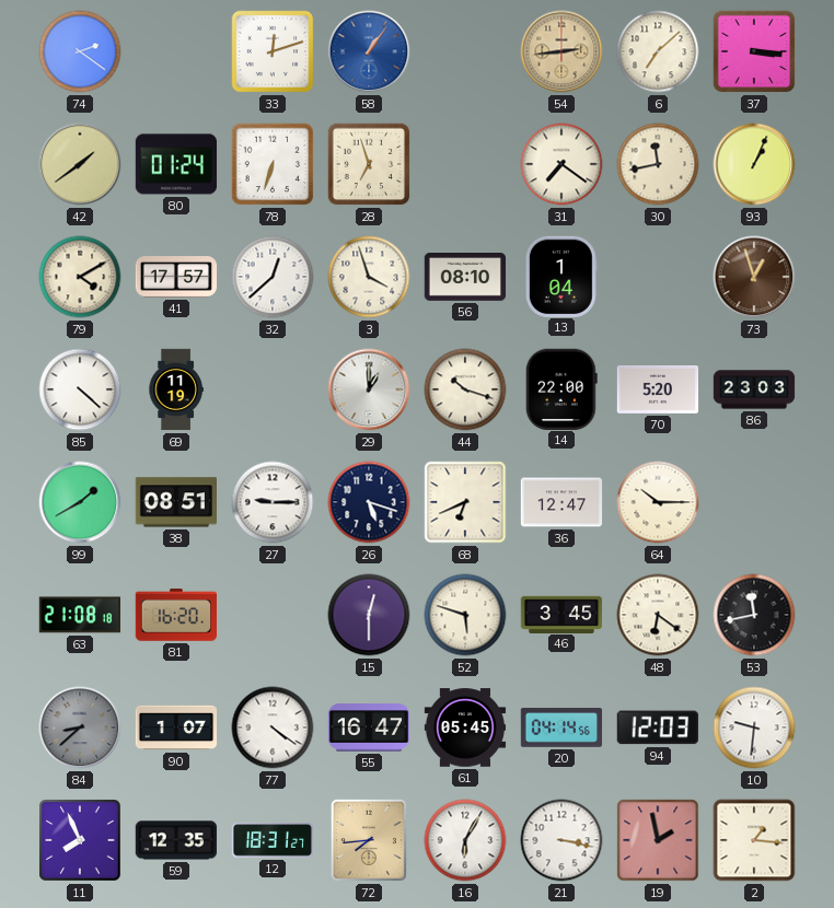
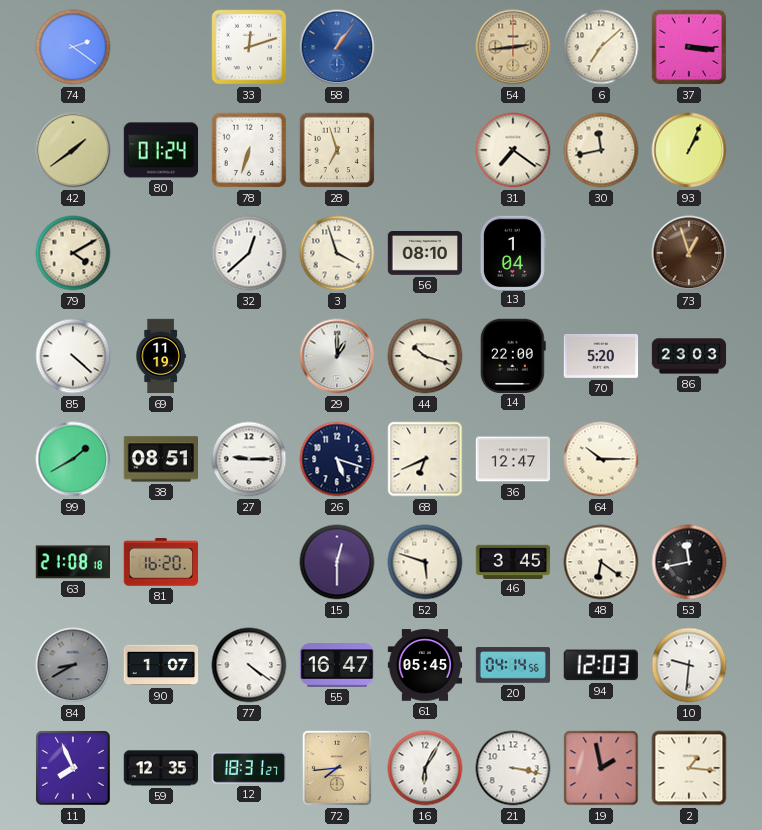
41: 17:57 -> none
84: 8:38 -> 8:40
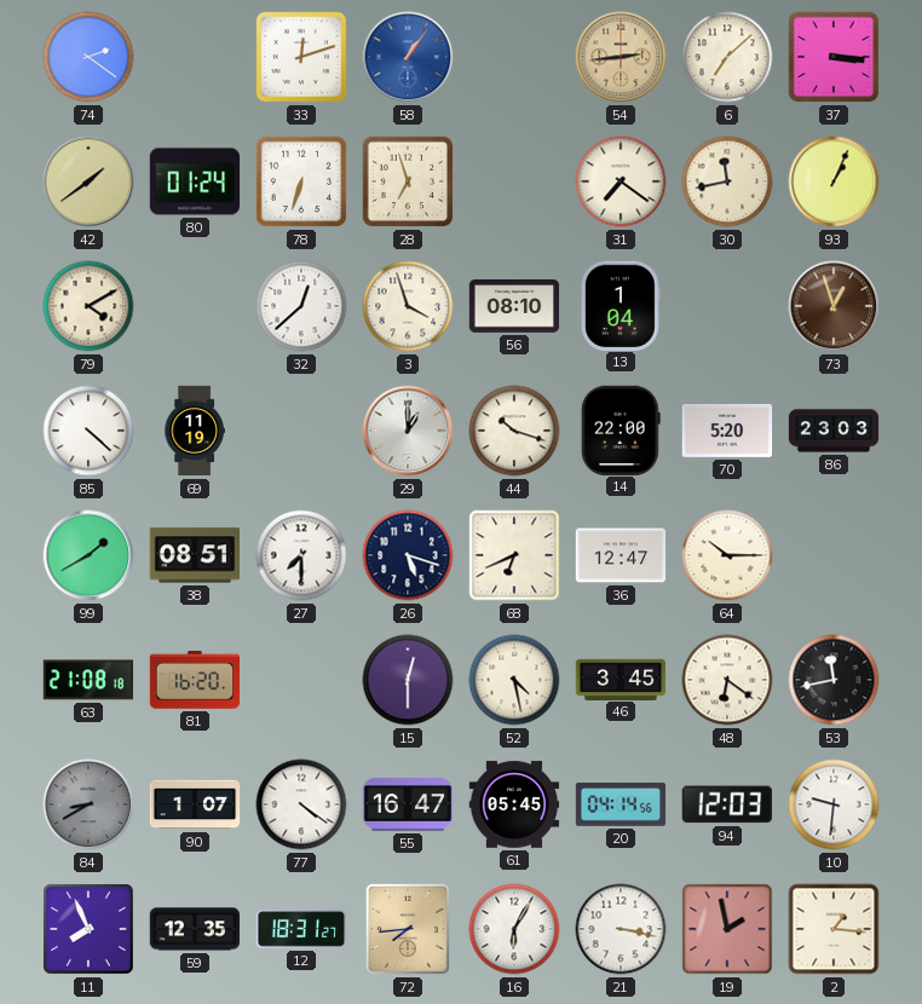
27: 9:15 -> 7:30
52: 5:48 -> 4:28
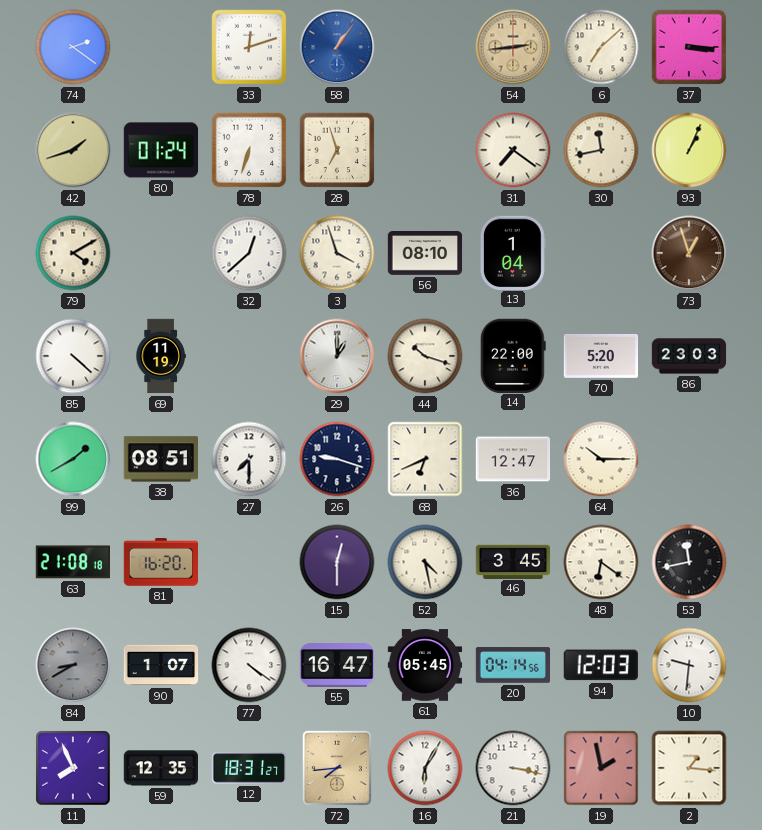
42: 1:39 -> 1:42
26: 5:18 -> 9:18
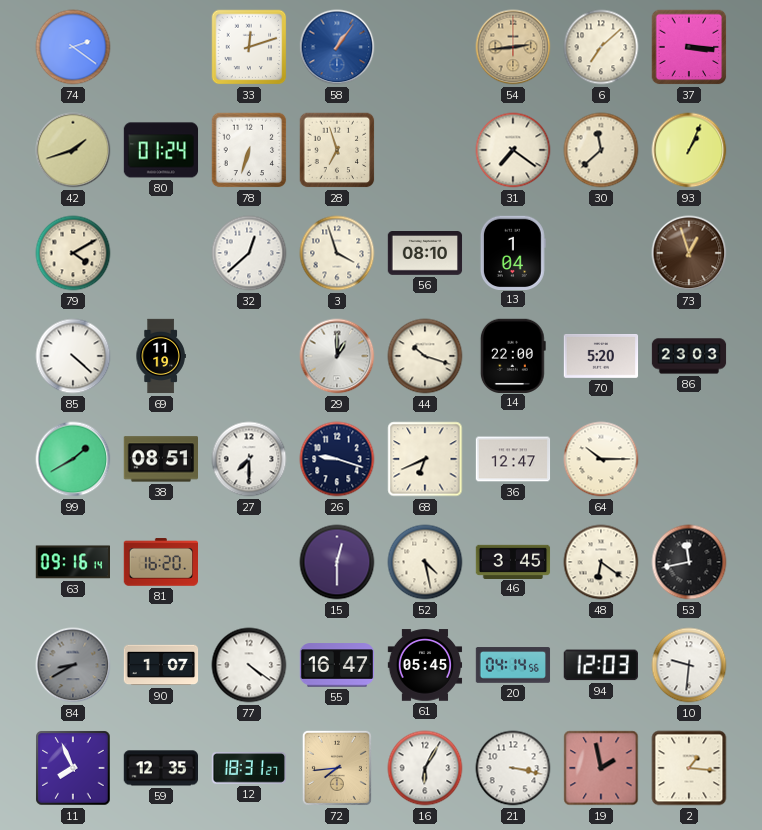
30: 11:43 -> 11:38
63: 21:08 -> 09:16
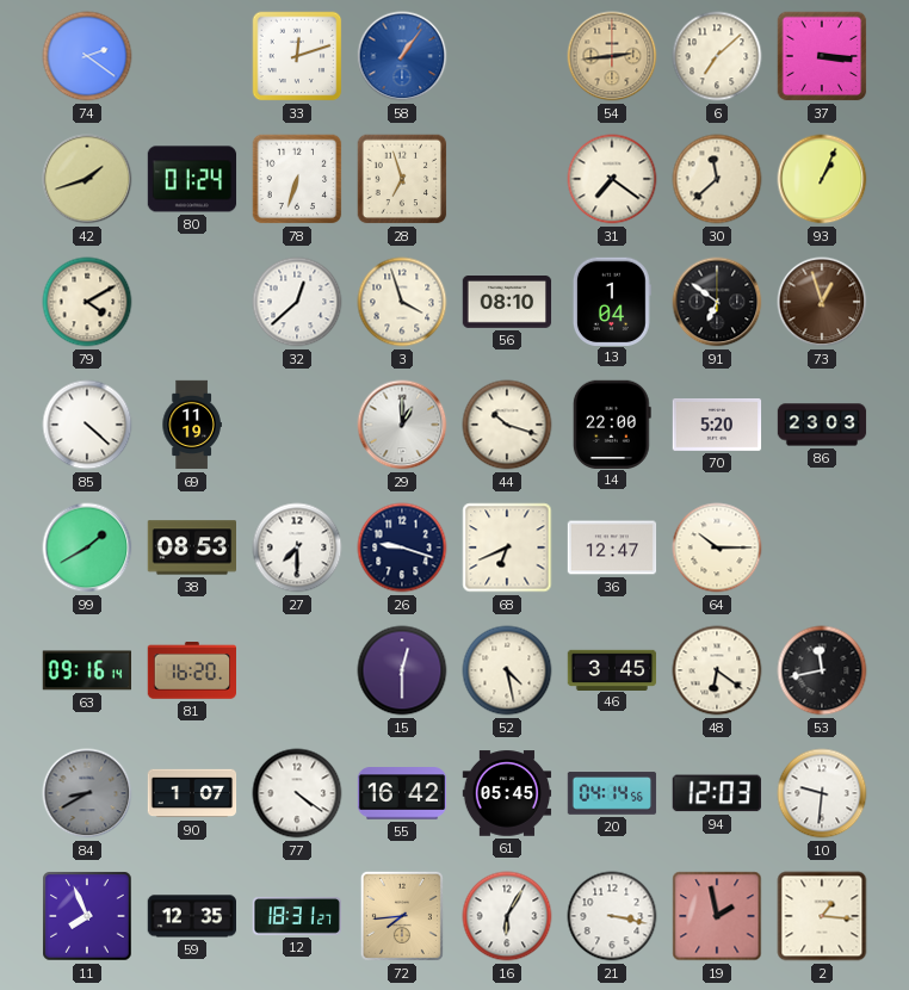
91: none -> 6:51
38: 08:51 -> 08:53
55: 16:47 -> 16:42
